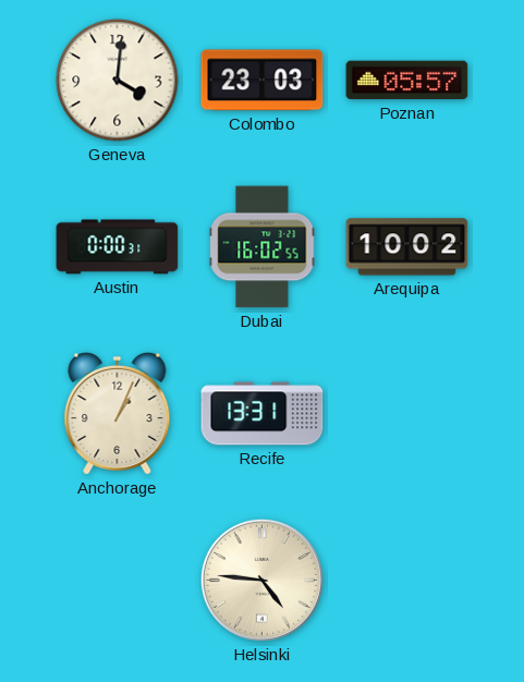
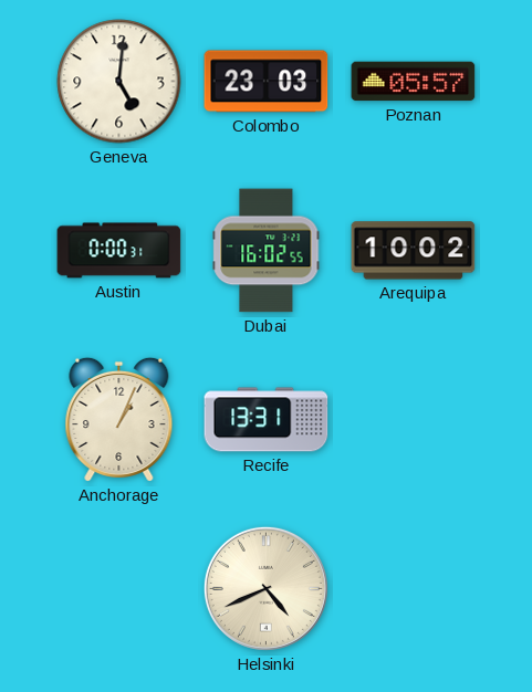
Geneva: 4:01 -> 5:01
Helsinki: 4:46 -> 4:41
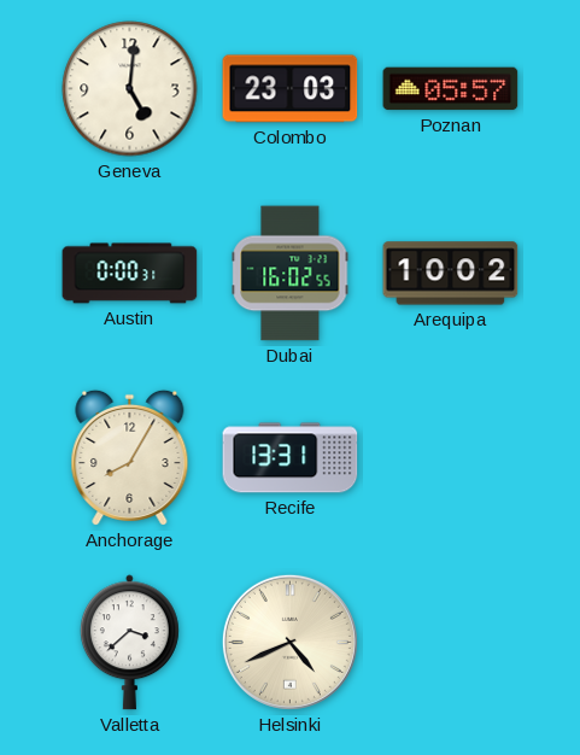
Anchorage: 1:04 -> 8:05
Valletta: none -> 3:38
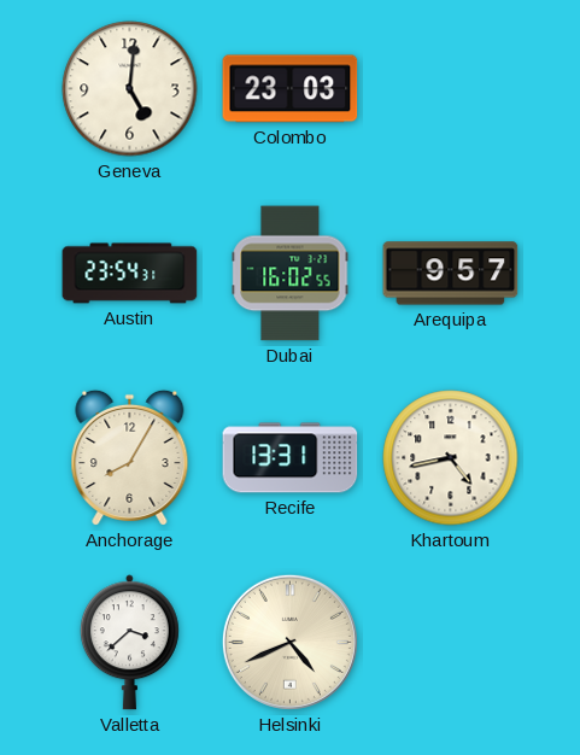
Poznan: 05:57 -> none
Austin: 0:00 -> 23:54
Arequipa: 10:02 -> 9:57
Khartoum: none -> 4:43
